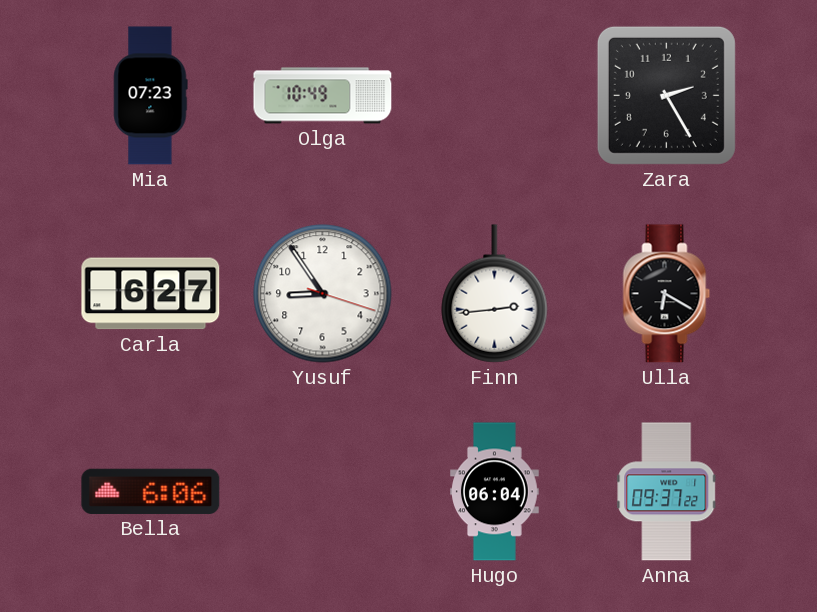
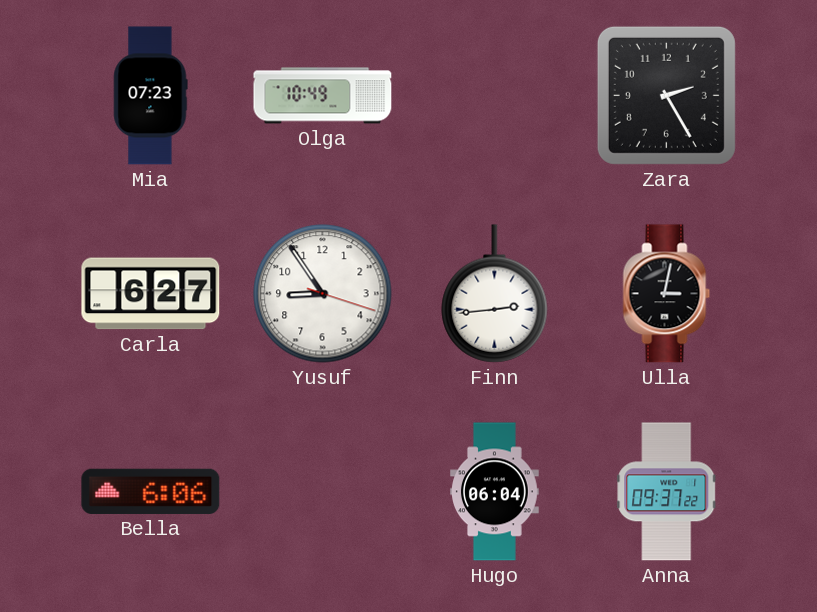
Ulla: 6:20 -> 3:02
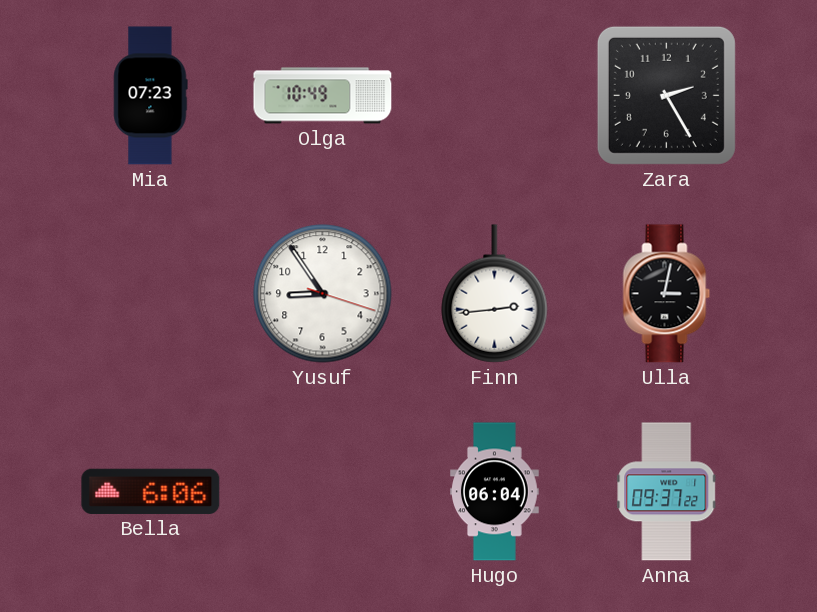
Carla: 6:27 -> none
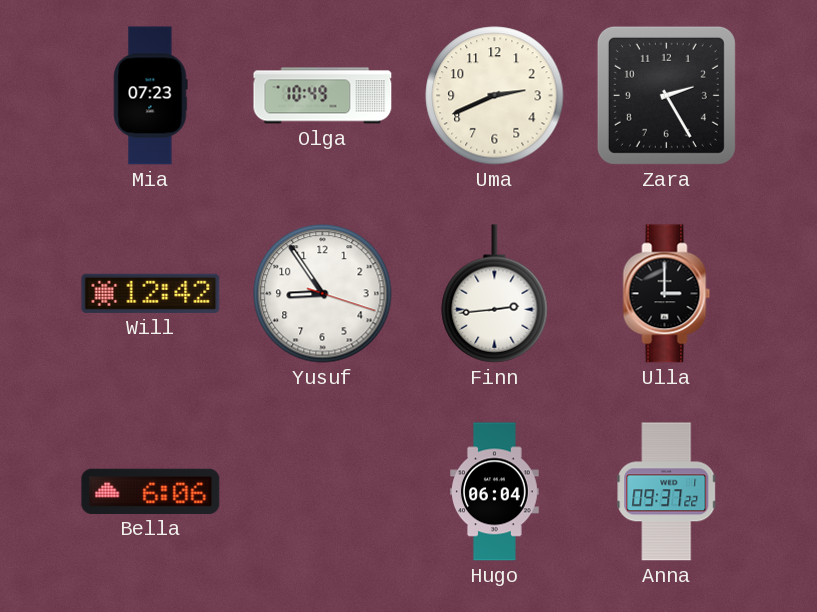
Uma: none -> 2:41
Will: none -> 12:42
Ulla: 3:02 -> 3:00
